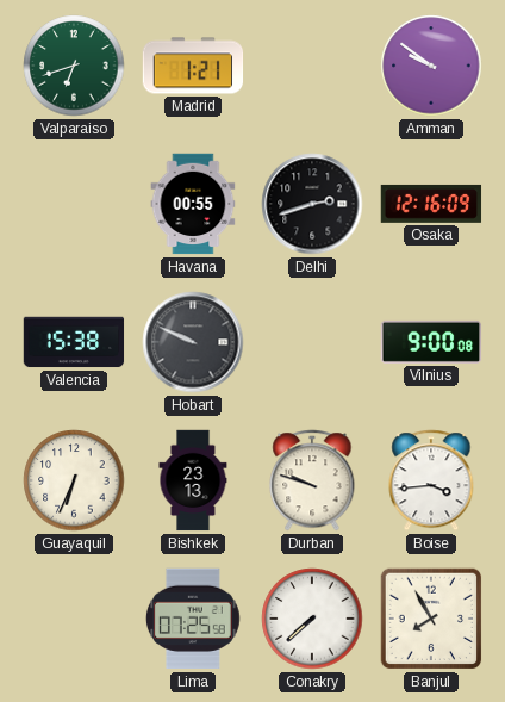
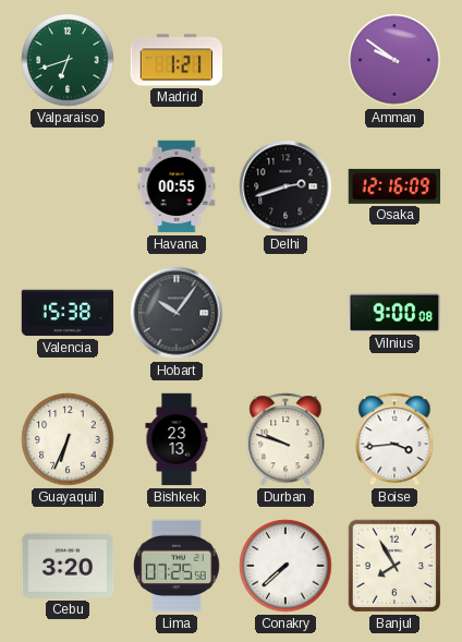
Hobart: 9:49 -> 10:06
Cebu: none -> 3:20
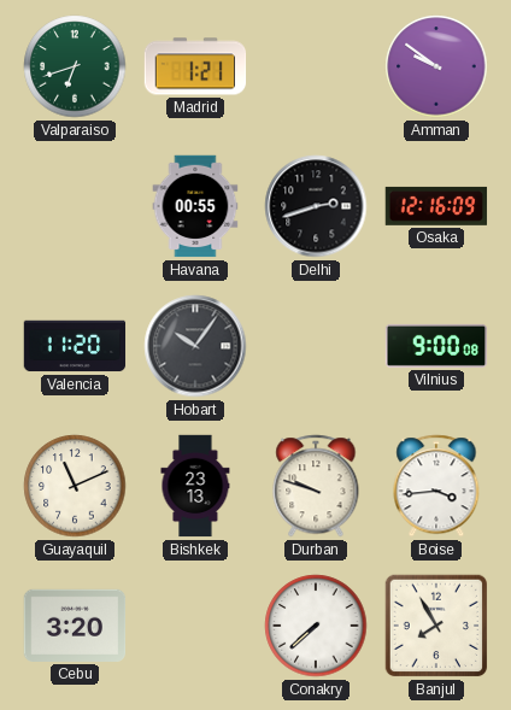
Valencia: 15:38 -> 11:20
Guayaquil: 6:34 -> 11:11
Lima: 07:25 -> none
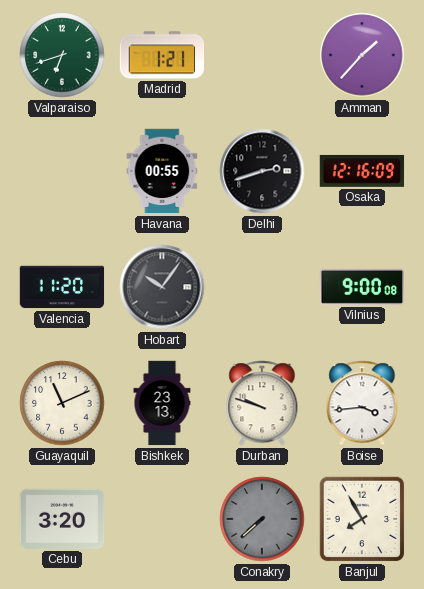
Amman: 9:51 -> 1:37
Conakry dial: white -> grey
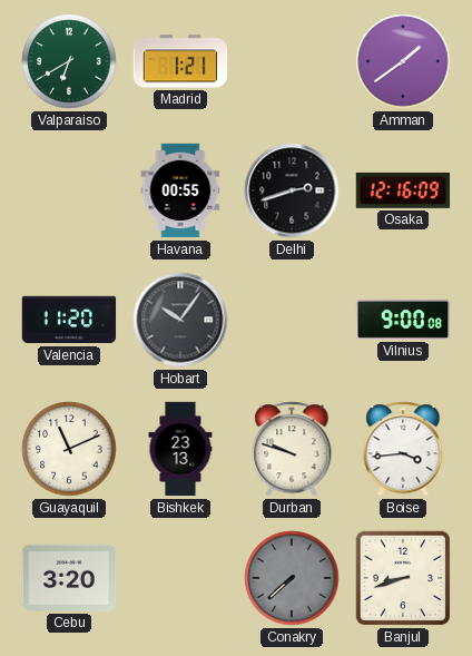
Valparaiso: 6:42 -> 6:40
Amman: 1:37 -> 1:39
Banjul: 7:55 -> 8:42
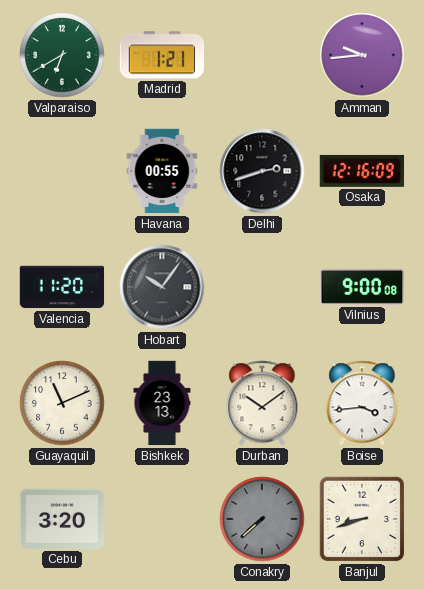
Amman: 1:39 -> 9:44
Durban: 9:48 -> 10:09
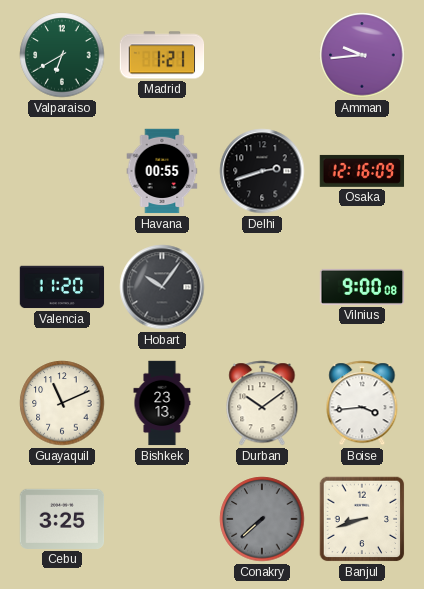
Cebu: 3:20 -> 3:25
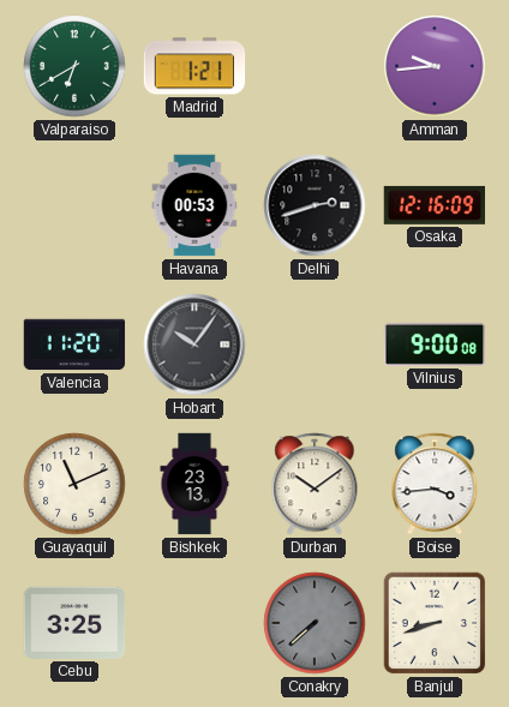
Havana: 00:55 -> 00:53
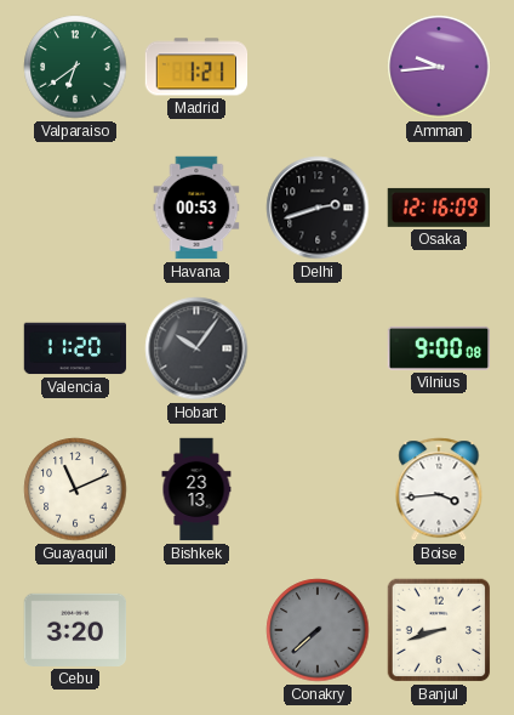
Valparaiso: 6:40 -> 6:39
Durban: 10:09 -> none
Cebu: 3:25 -> 3:20
